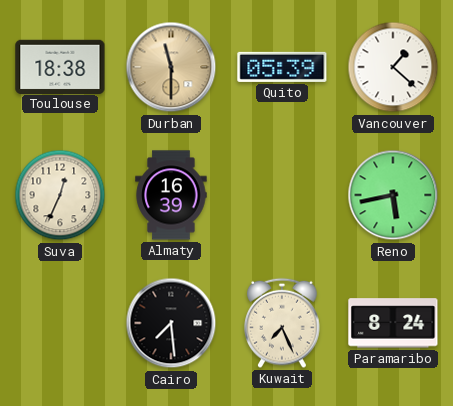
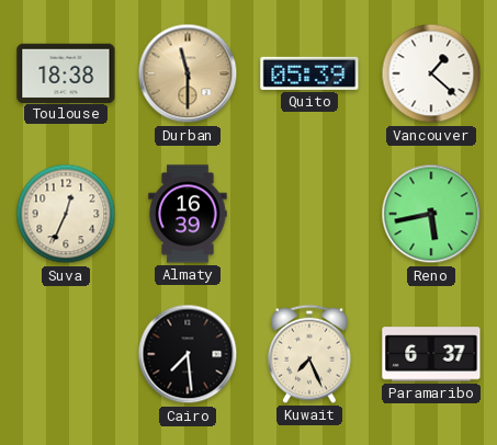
Paramaribo: 8:24 -> 6:37
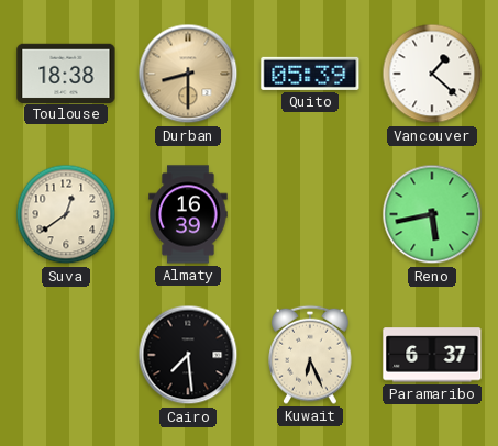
Durban: 11:30 -> 8:30
Suva: 12:34 -> 12:39
Kuwait: 7:26 -> 6:26
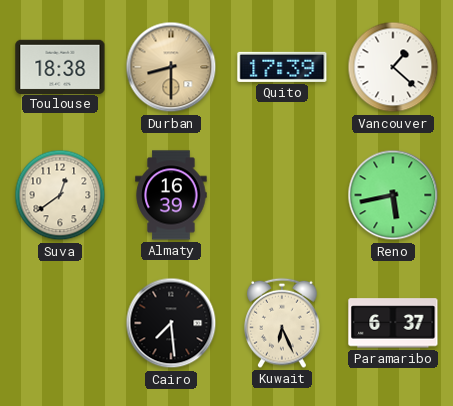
Quito: 05:39 -> 17:39
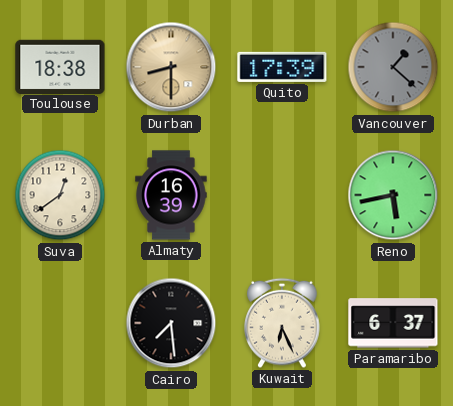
Vancouver dial: white -> grey
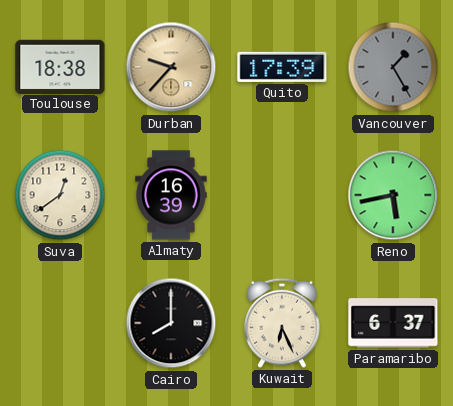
Durban: 8:30 -> 9:37
Vancouver: 1:22 -> 1:25
Cairo: 7:29 -> 8:00
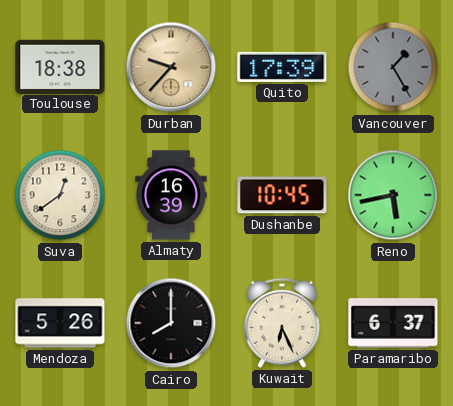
Dushanbe: none -> 10:45
Mendoza: none -> 5:26
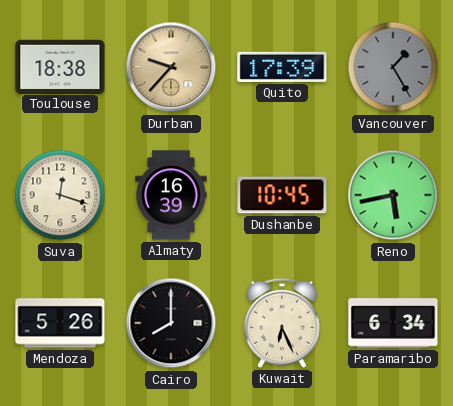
Suva: 12:39 -> 12:18
Paramaribo: 6:37 -> 6:34
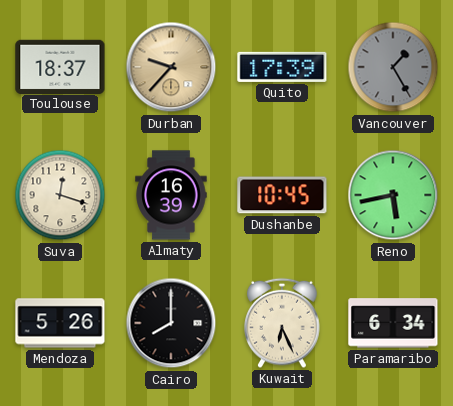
Toulouse: 18:38 -> 18:37
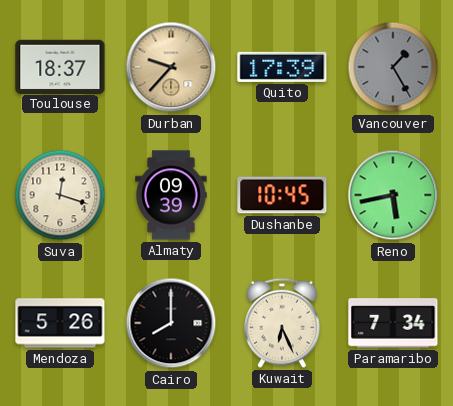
Almaty: 16:39 -> 09:39
Paramaribo: 6:34 -> 7:34
